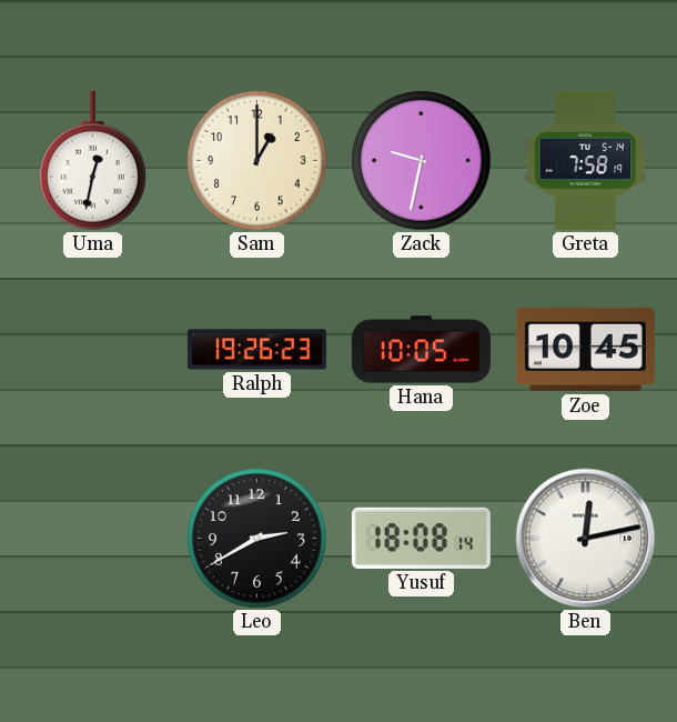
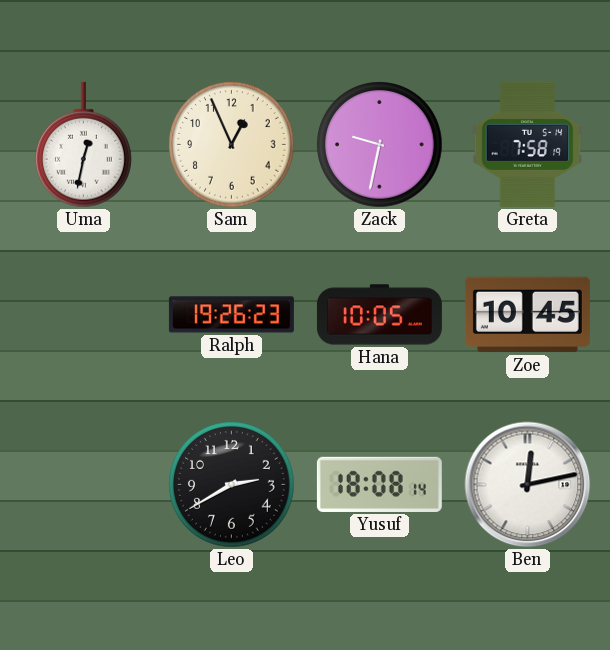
Sam: 1:00 -> 12:56
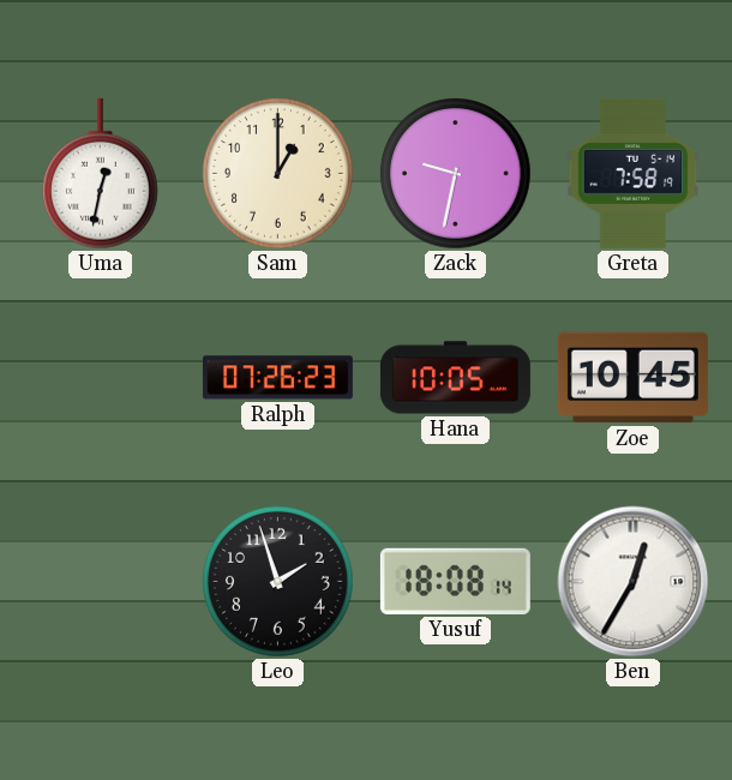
Sam: 12:56 -> 1:00
Ralph: 19:26 -> 07:26
Leo: 2:40 -> 1:57
Ben: 12:13 -> 12:35
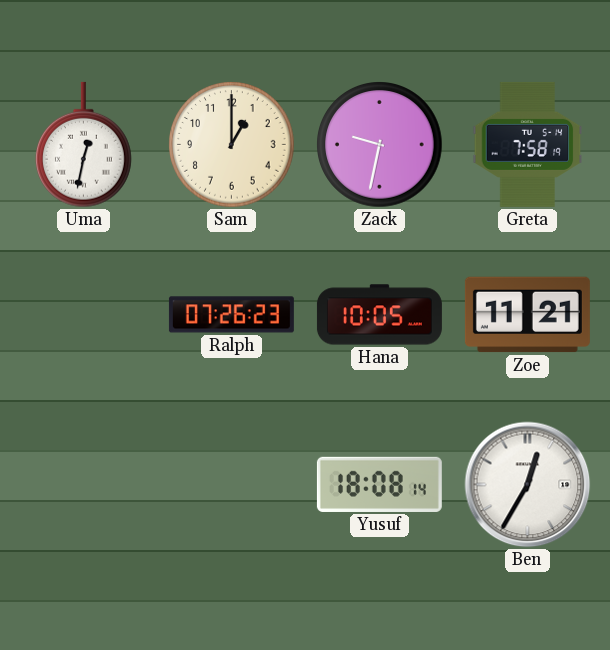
Zoe: 10:45 -> 11:21
Leo: 1:57 -> none
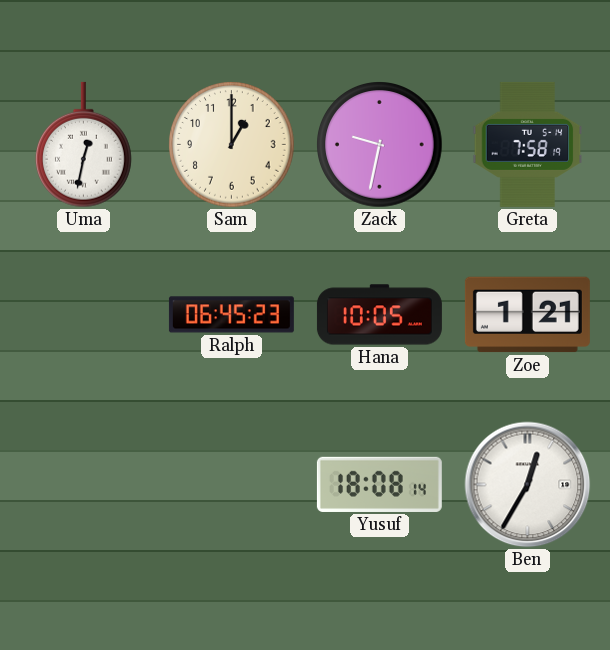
Ralph: 07:26 -> 06:45
Zoe: 11:21 -> 1:21
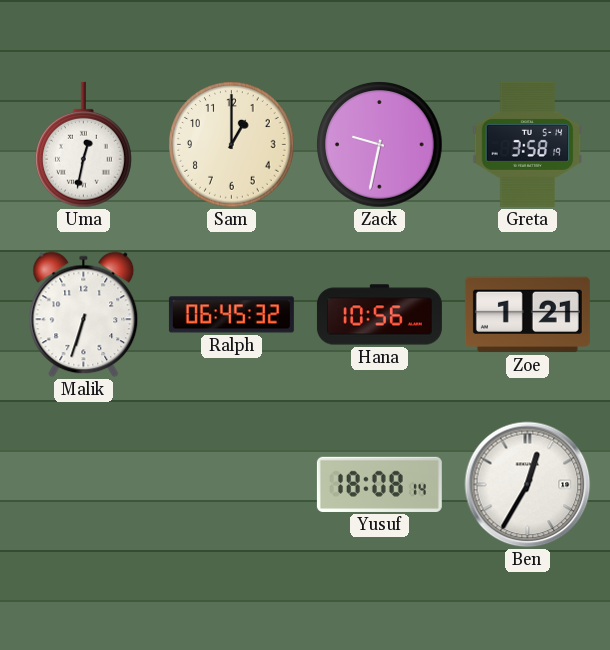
Greta: 7:58 -> 3:58
Malik: none -> 6:33
Ralph: 06:45:23 -> 06:45:32
Hana: 10:05 -> 10:56
